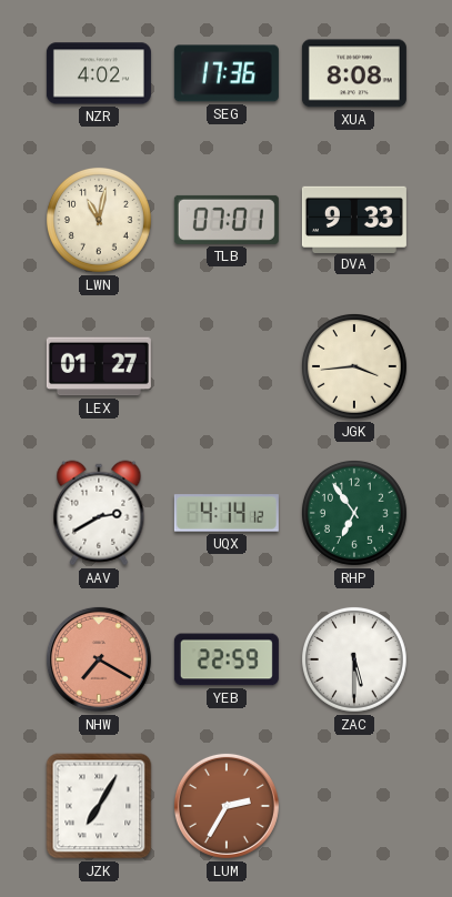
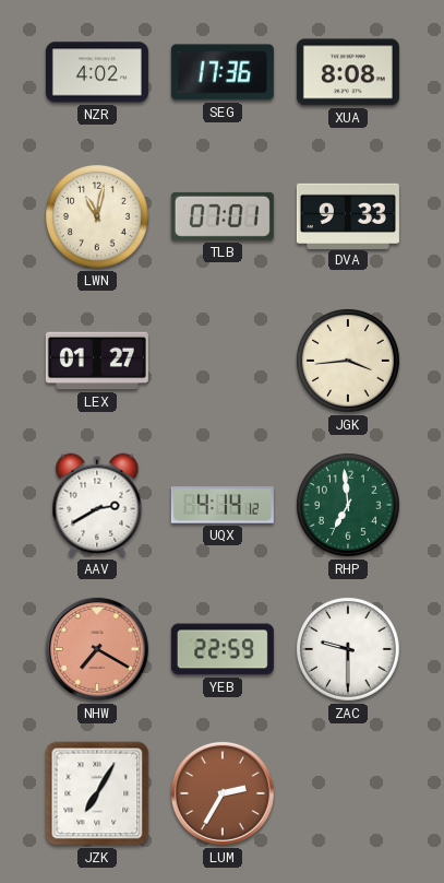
RHP: 6:54 -> 6:59
ZAC: 5:30 -> 9:30
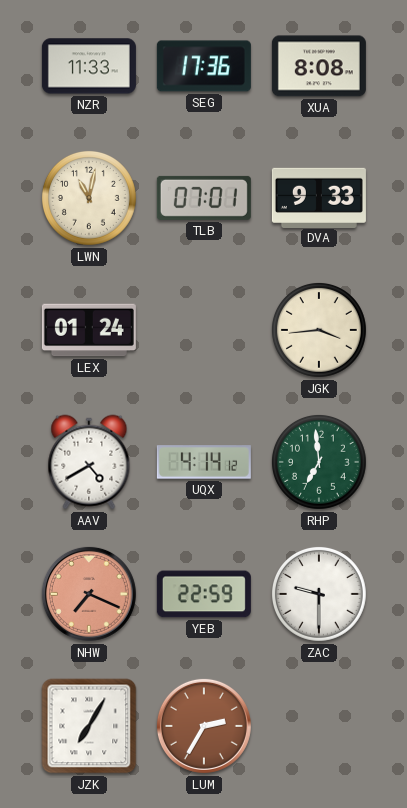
NZR: 4:02 -> 11:33
LEX: 01:27 -> 01:24
AAV: 2:40 -> 4:40
NHW: 7:20 -> 7:19
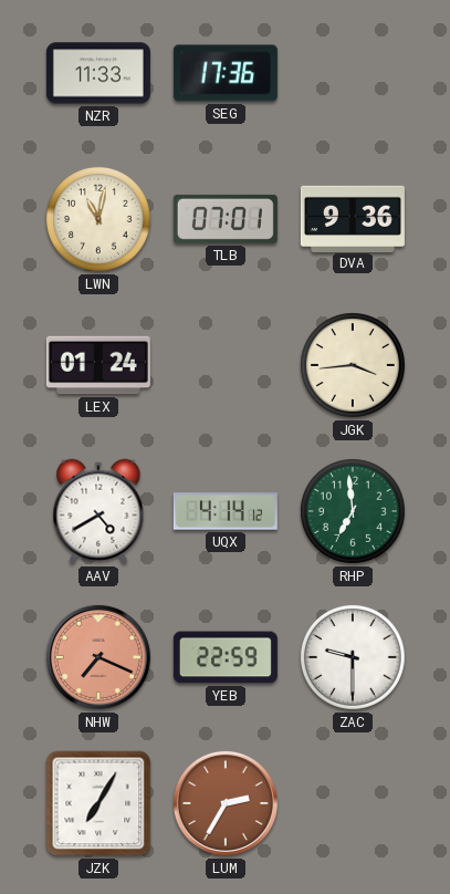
XUA: 8:08 -> none
DVA: 9:33 -> 9:36
